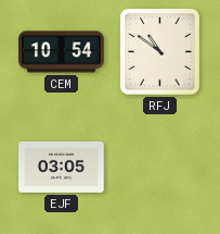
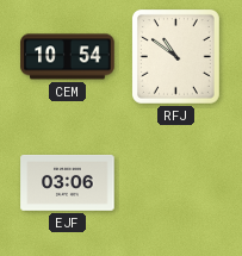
EJF: 03:05 -> 03:06
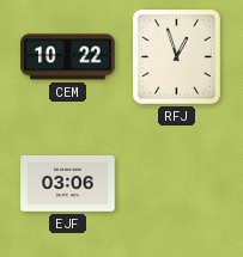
CEM: 10:54 -> 10:22
RFJ: 10:51 -> 12:57
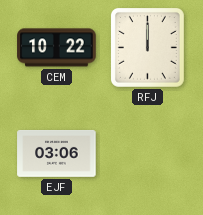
RFJ: 12:57 -> 12:00
